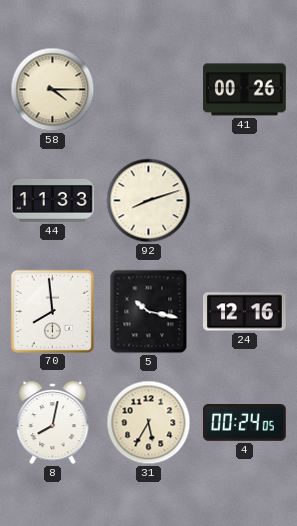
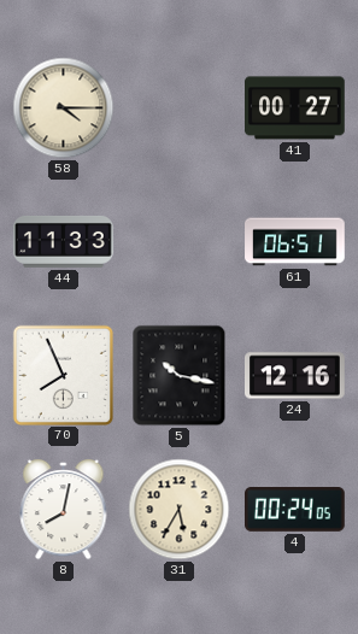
41: 00:26 -> 00:27
92: 8:12 -> none
61: none -> 06:51
70: 7:59 -> 7:56
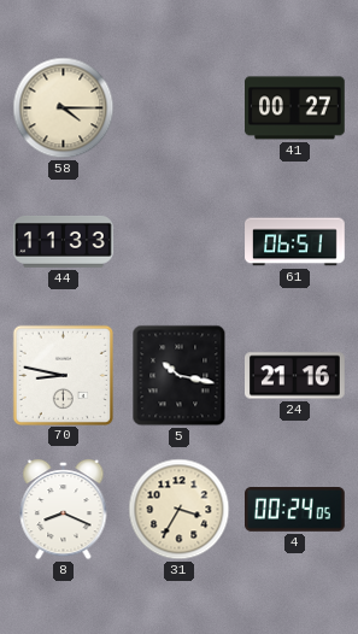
70: 7:56 -> 8:47
24: 12:16 -> 21:16
8: 8:02 -> 8:19
31: 5:35 -> 3:35
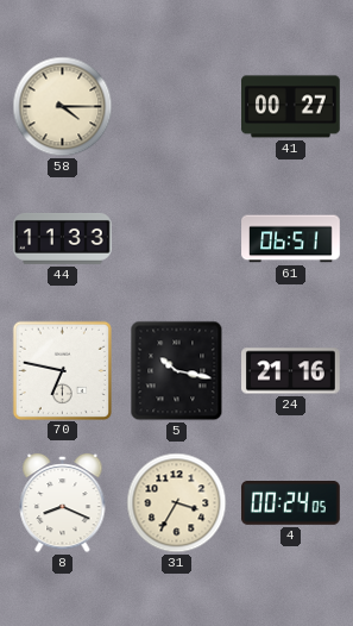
70: 8:47 -> 6:47
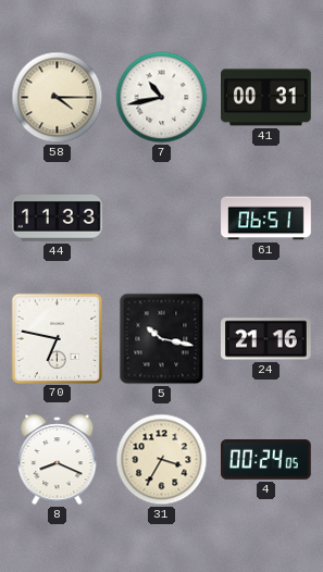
7: none -> 10:43
41: 00:27 -> 00:31
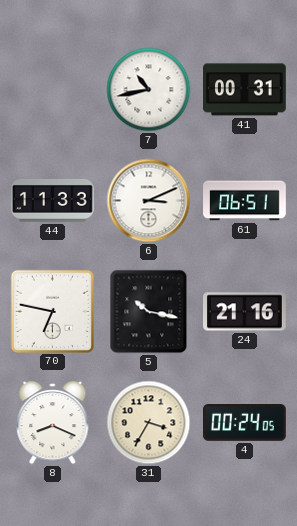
58: 4:15 -> none
6: none -> 3:11
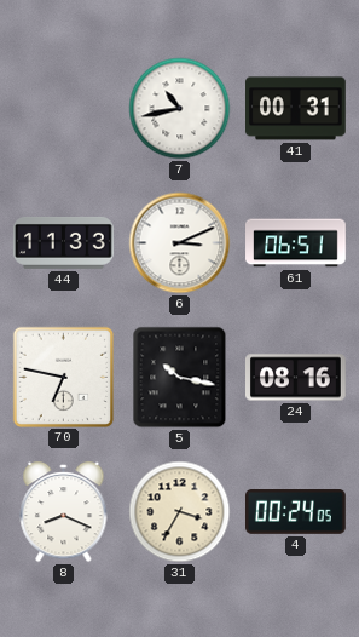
24: 21:16 -> 08:16
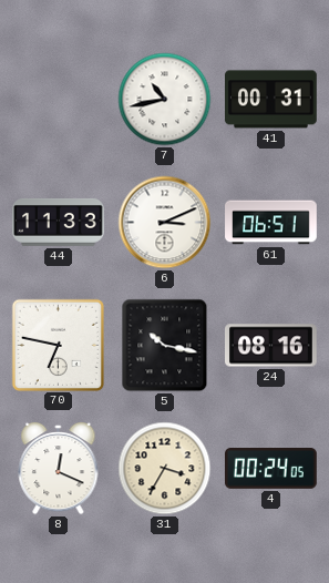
8: 8:19 -> 12:19
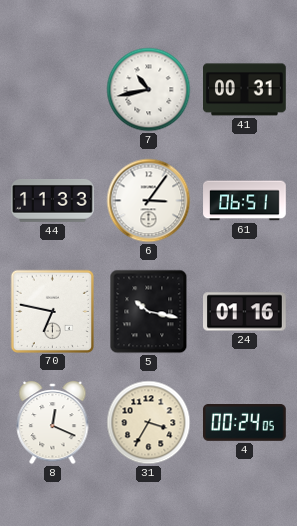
6: 3:11 -> 3:06
24: 08:16 -> 01:16
